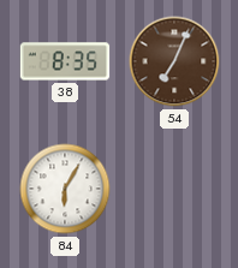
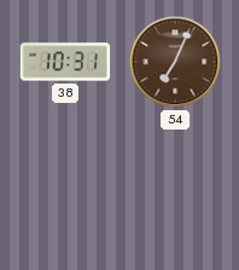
38: 8:35 -> 10:31
84: 6:05 -> none
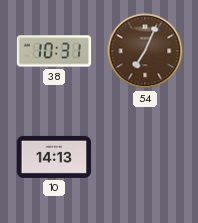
10: none -> 14:13
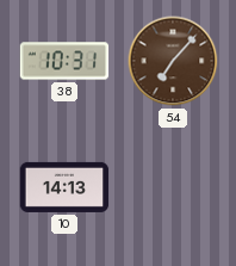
54: 7:04 -> 7:07
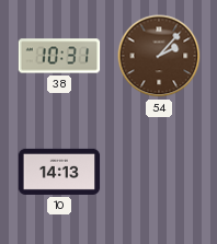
54: 7:07 -> 2:07
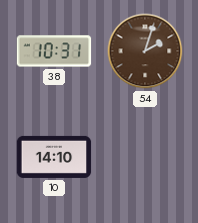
54: 2:07 -> 2:03
10: 14:13 -> 14:10
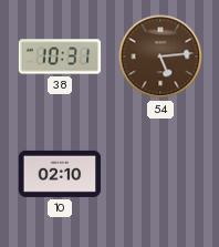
54: 2:03 -> 5:14
10: 14:10 -> 02:10
